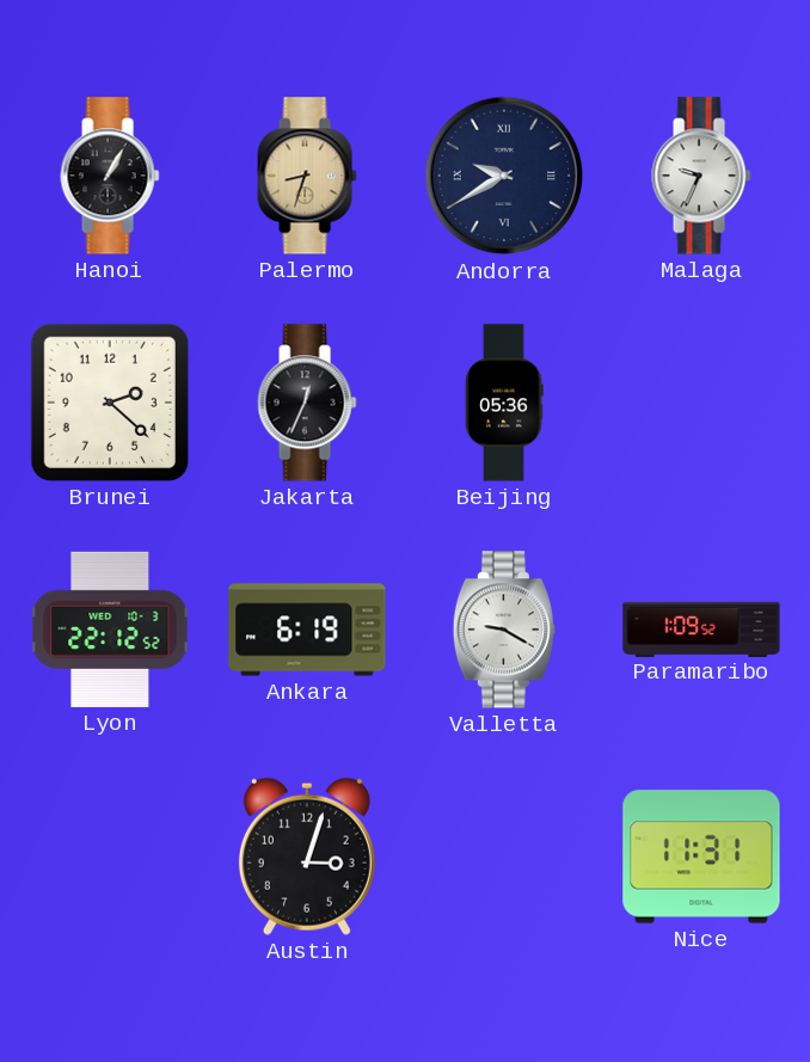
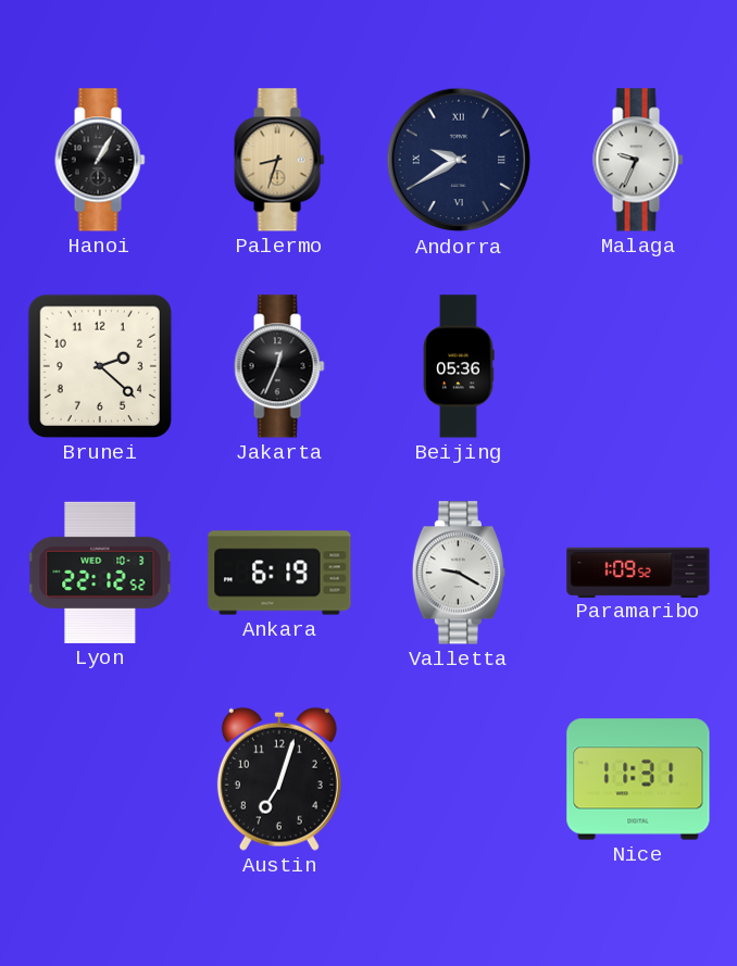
Austin: 3:03 -> 7:03
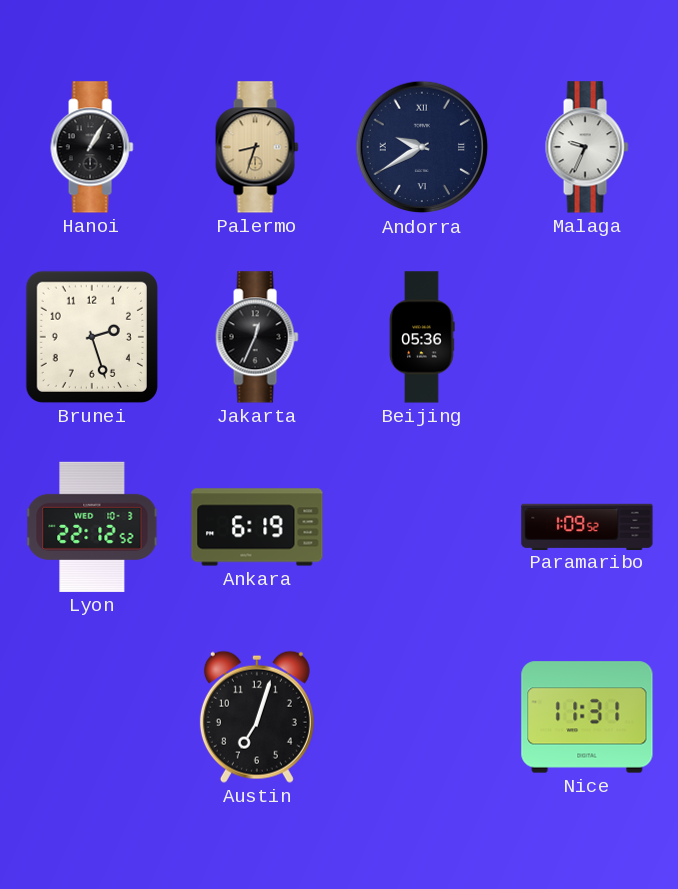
Brunei: 2:22 -> 2:27
Valletta: 9:20 -> none
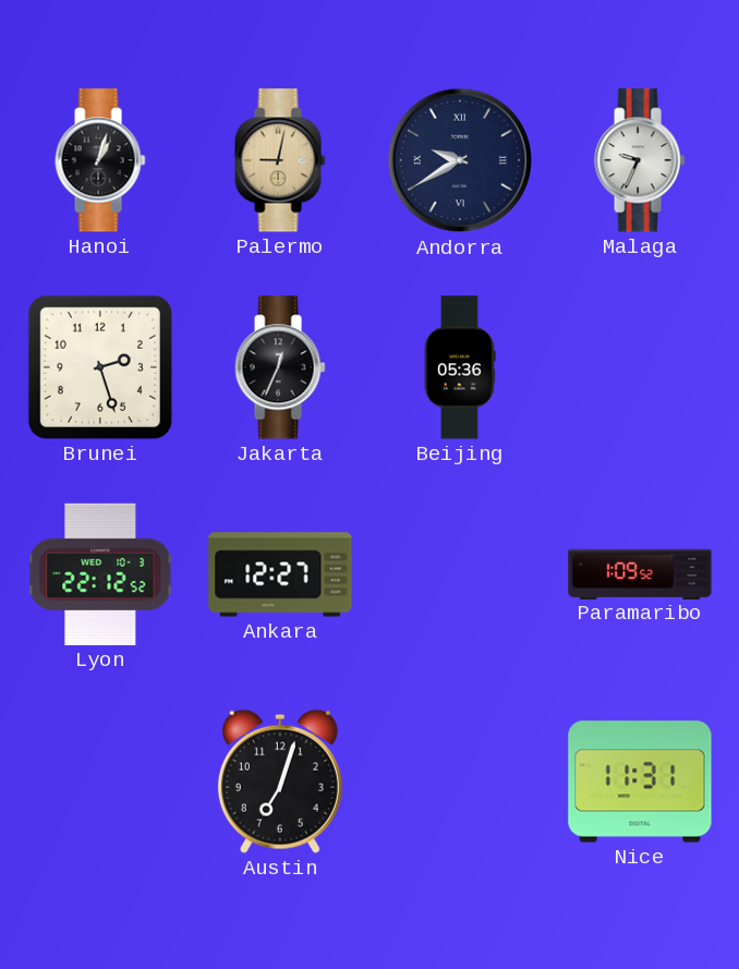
Hanoi: 1:05 -> 1:03
Palermo: 8:33 -> 9:02
Ankara: 6:19 -> 12:27
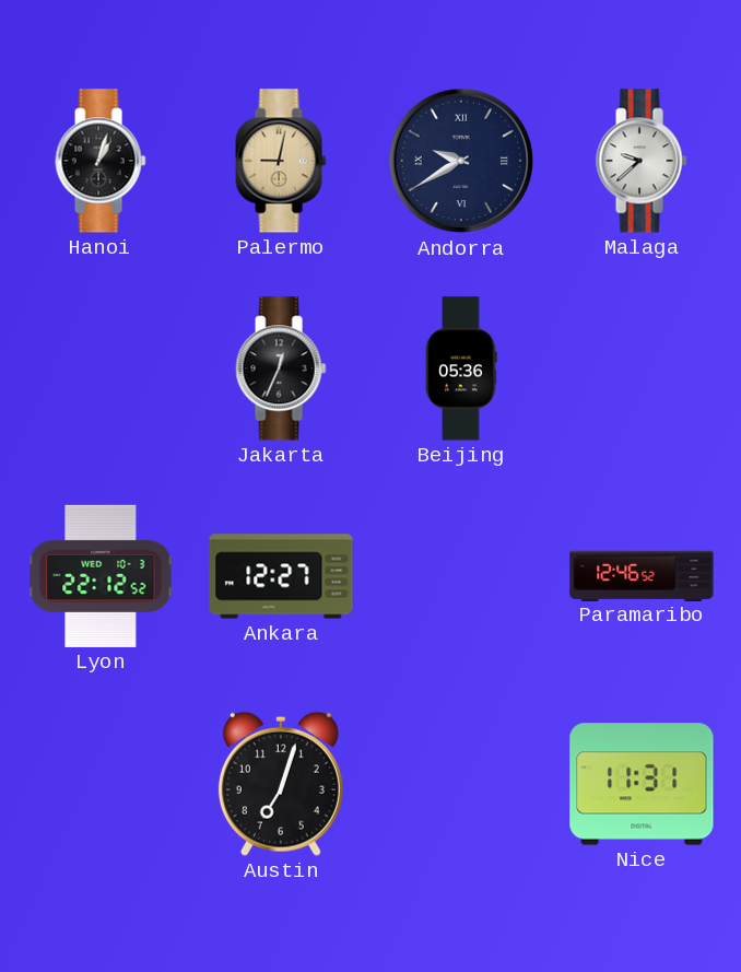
Malaga: 9:34 -> 9:38
Brunei: 2:27 -> none
Paramaribo: 1:09 -> 12:46
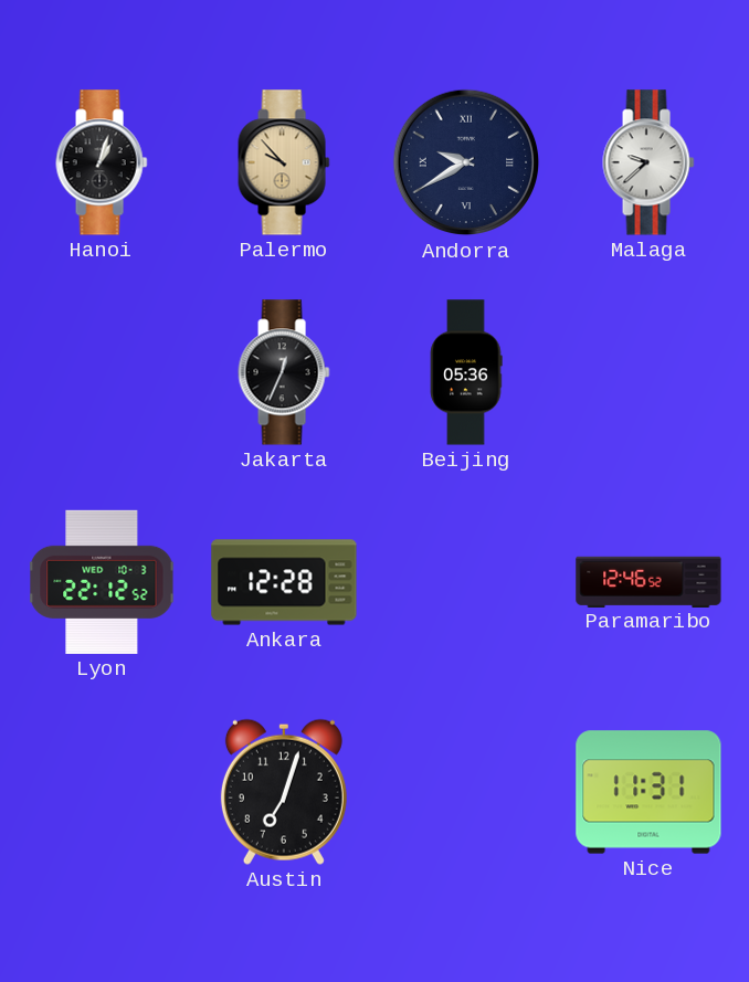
Palermo: 9:02 -> 9:53
Ankara: 12:27 -> 12:28
